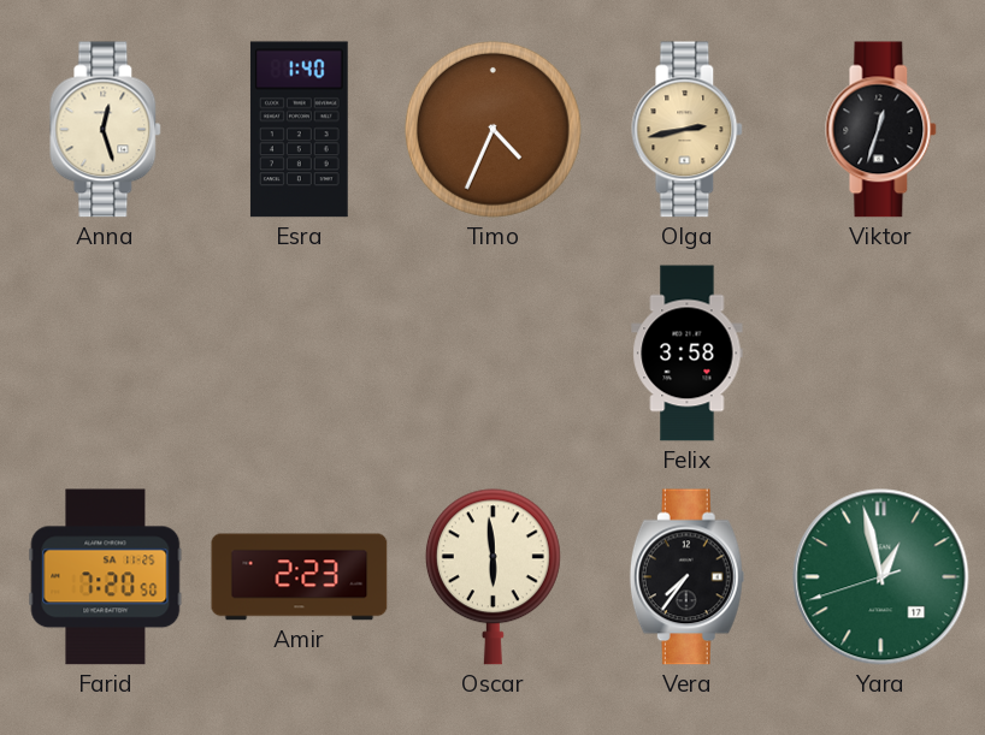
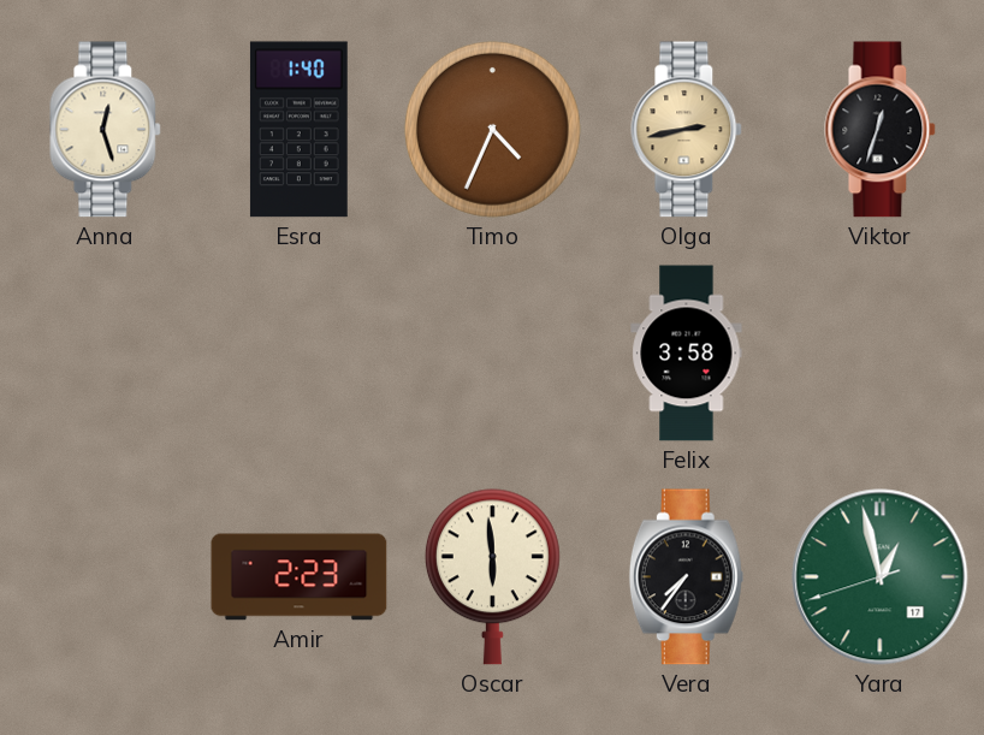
Farid: 7:20 -> none
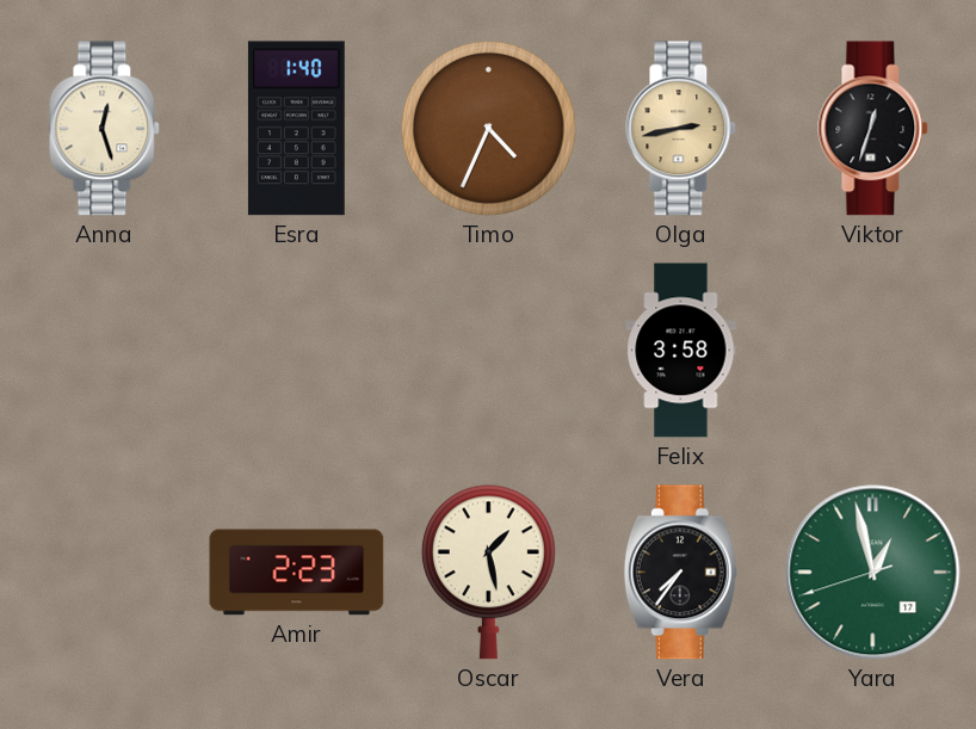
Oscar: 5:59 -> 1:28
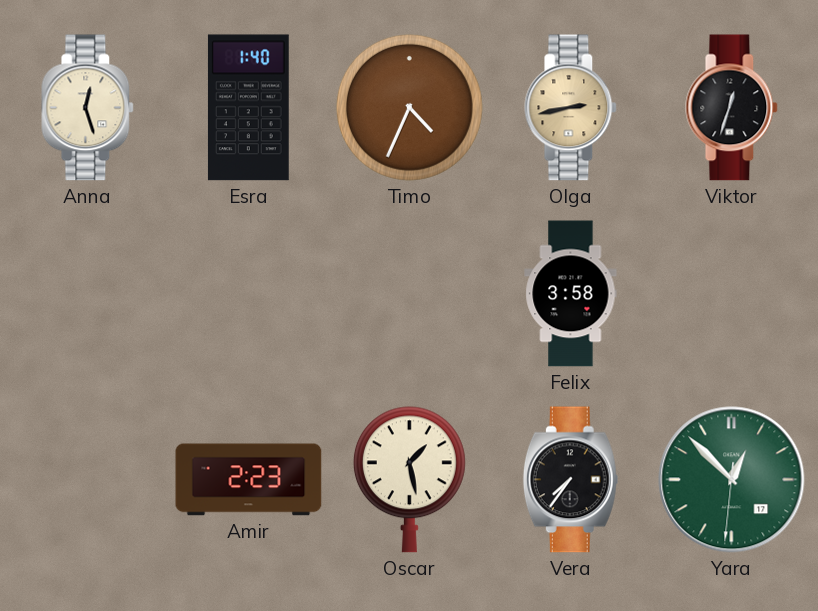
Yara: 12:57 -> 12:52
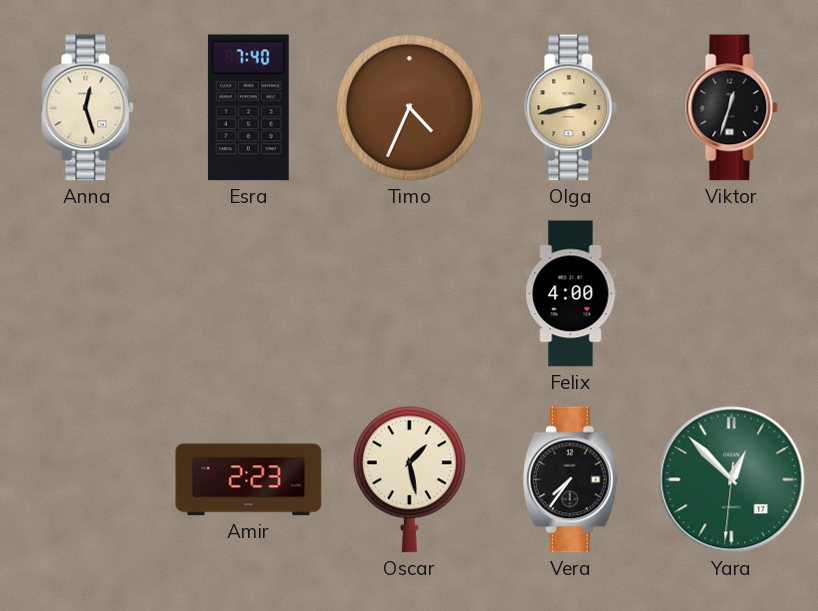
Esra: 1:40 -> 7:40
Felix: 3:58 -> 4:00
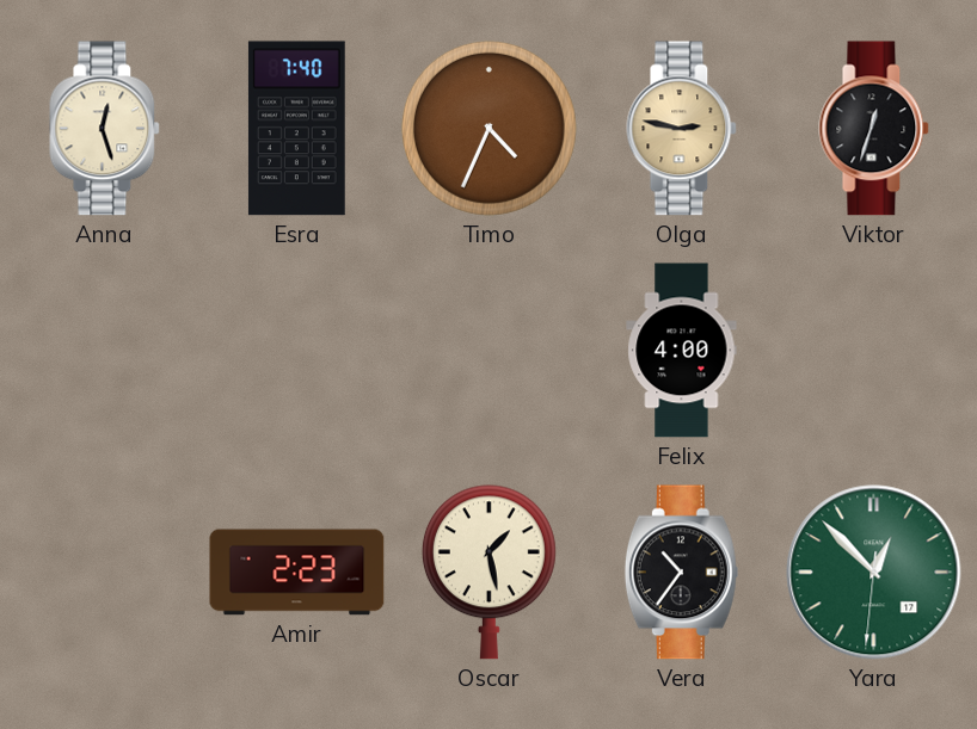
Olga: 2:43 -> 2:47
Vera: 7:36 -> 10:36
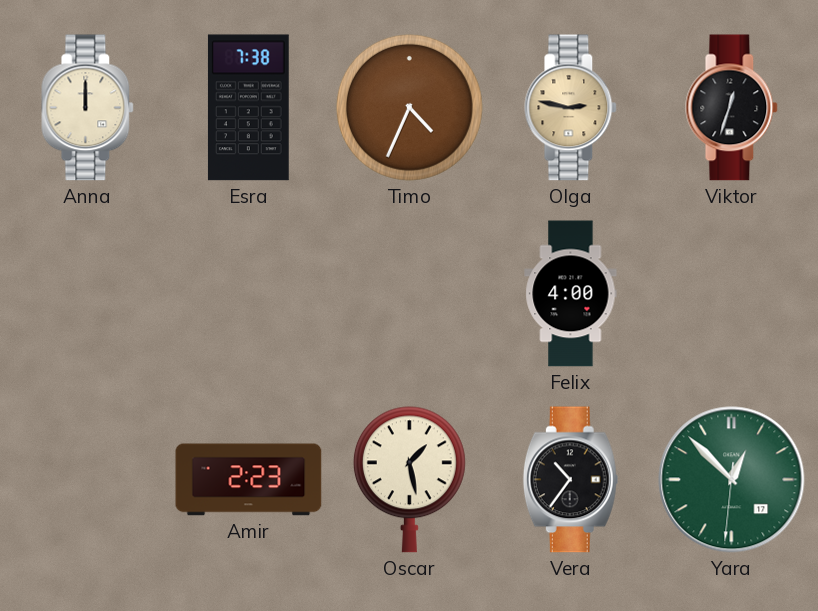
Anna: 12:27 -> 12:00
Esra: 7:40 -> 7:38
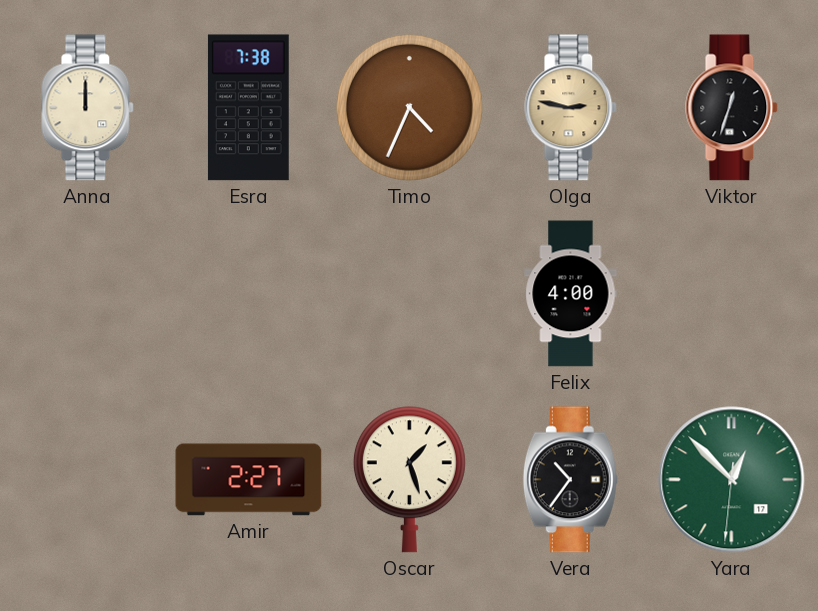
Amir: 2:23 -> 2:27
Oscar: 1:28 -> 1:27
